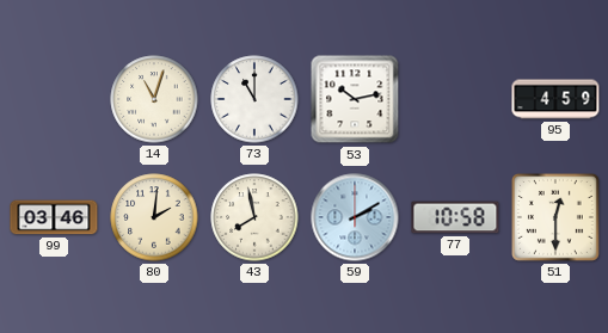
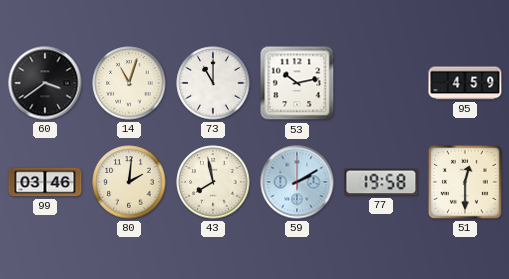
60: none -> 3:39
77: 10:58 -> 19:58
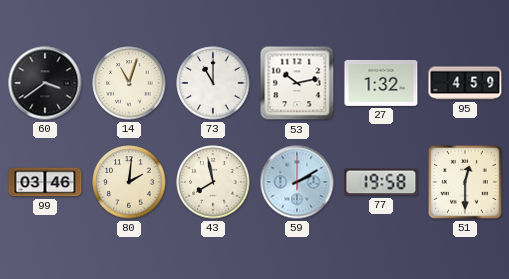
27: none -> 1:32
